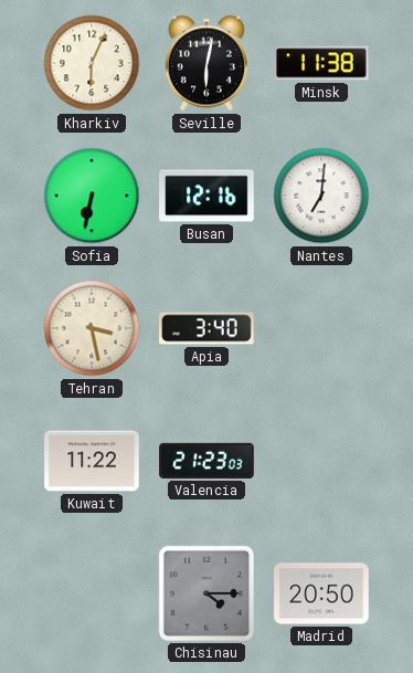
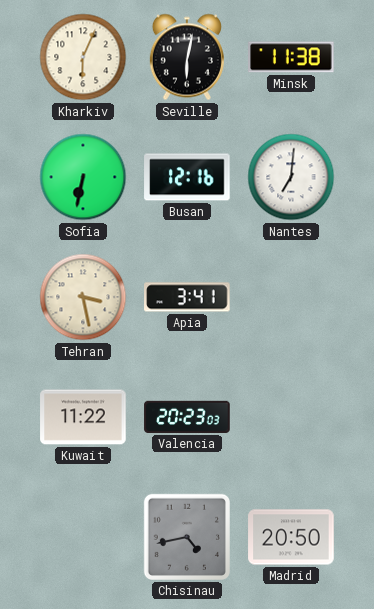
Apia: 3:40 -> 3:41
Valencia: 21:23 -> 20:23
Chisinau: 4:15 -> 4:43
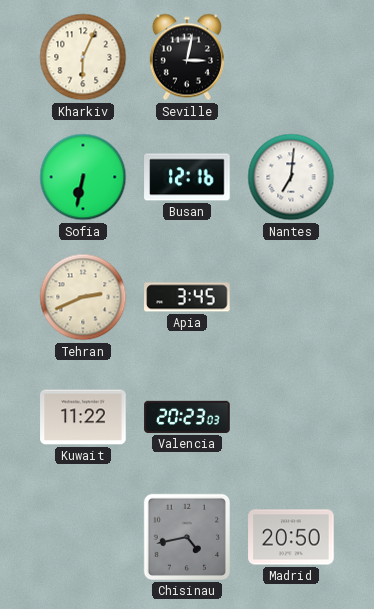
Seville: 6:02 -> 3:02
Minsk: 11:38 -> none
Tehran: 3:28 -> 2:41
Apia: 3:41 -> 3:45
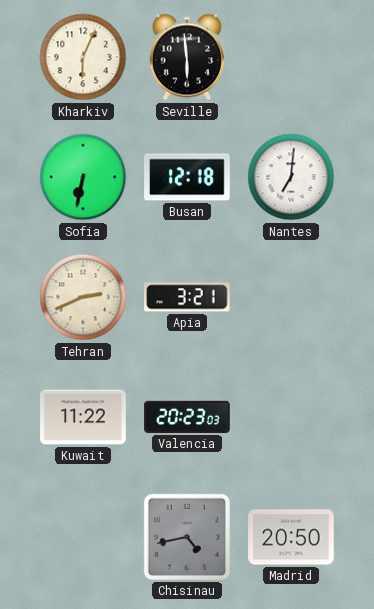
Seville: 3:02 -> 5:59
Busan: 12:16 -> 12:18
Apia: 3:45 -> 3:21
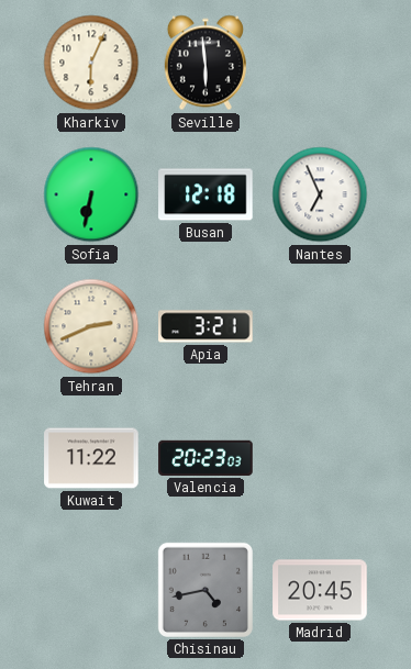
Nantes: 7:01 -> 6:56
Madrid: 20:50 -> 20:45
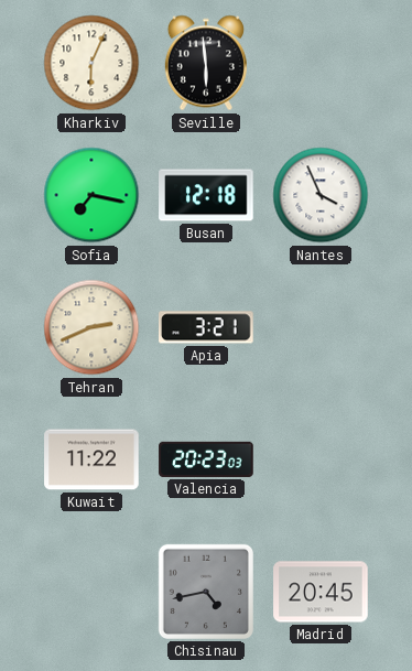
Sofia: 6:32 -> 7:17
Nantes: 6:56 -> 3:56
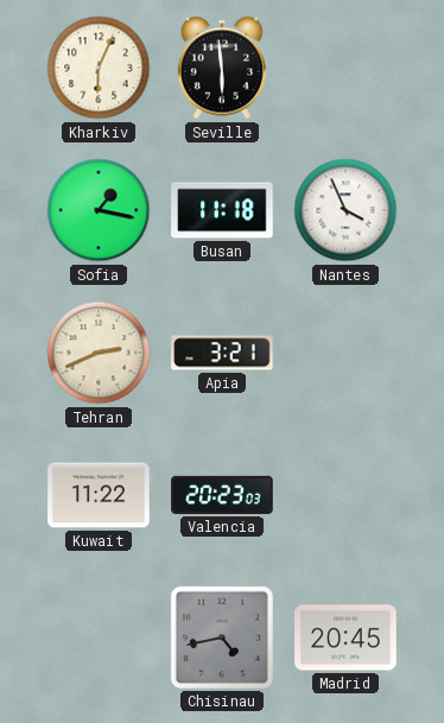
Sofia: 7:17 -> 1:17
Busan: 12:18 -> 11:18
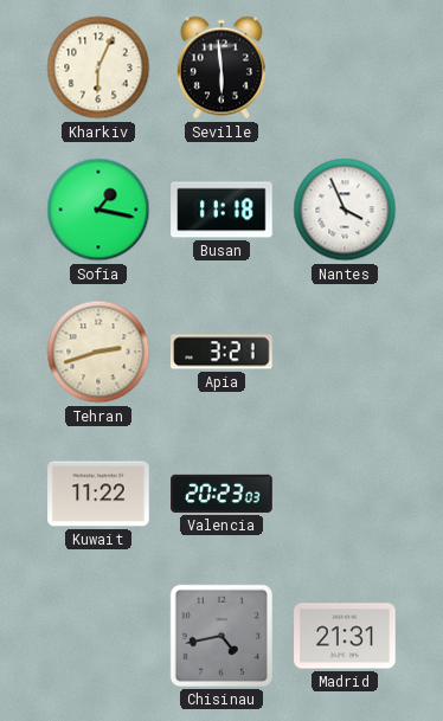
Tehran: 2:41 -> 2:42
Madrid: 20:45 -> 21:31
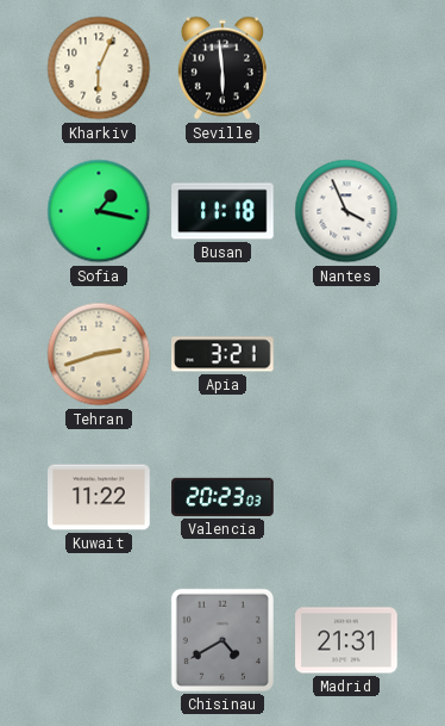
Chisinau: 4:43 -> 4:40
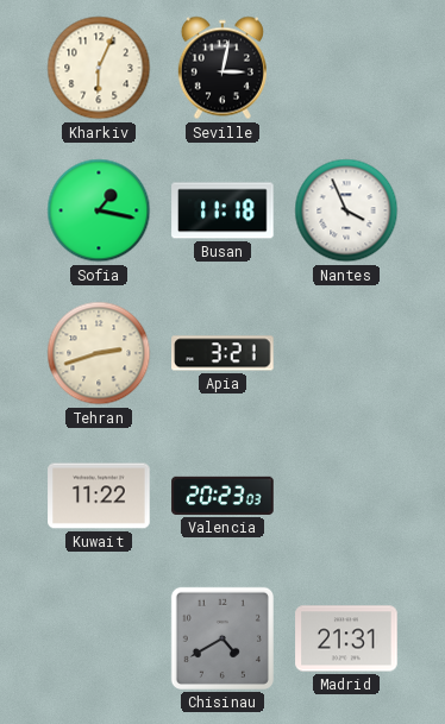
Seville: 5:59 -> 3:02
